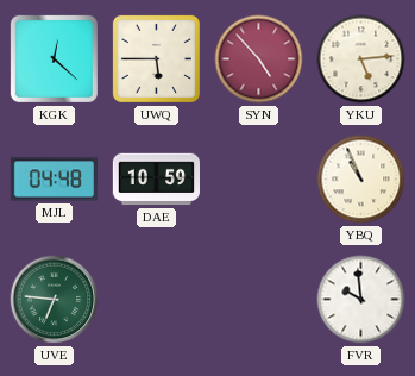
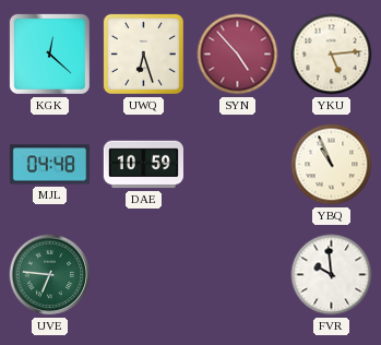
UWQ: 5:45 -> 6:27
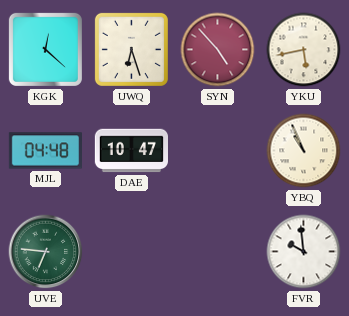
YKU: 5:14 -> 5:43
DAE: 10:59 -> 10:47
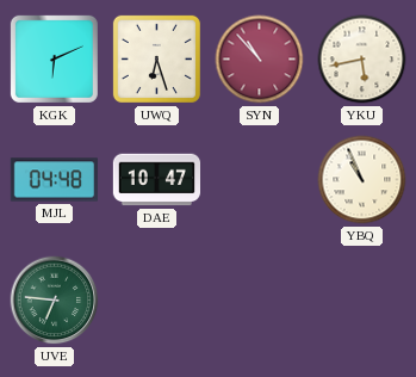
KGK: 12:22 -> 6:11
SYN: 4:53 -> 10:53
FVR: 9:59 -> none
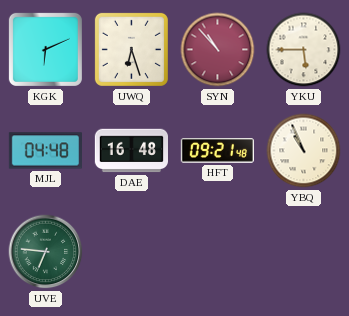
YKU: 5:43 -> 5:45
DAE: 10:47 -> 16:48
HFT: none -> 09:21
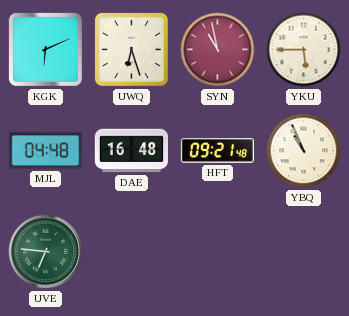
SYN: 10:53 -> 10:58
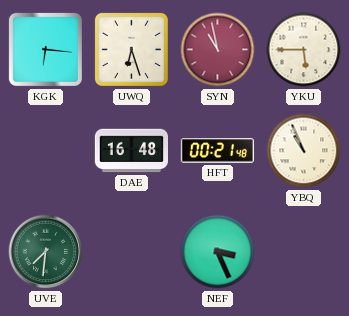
KGK: 6:11 -> 6:16
MJL: 04:48 -> none
HFT: 09:21 -> 00:21
UVE: 6:46 -> 7:31
NEF: none -> 3:26
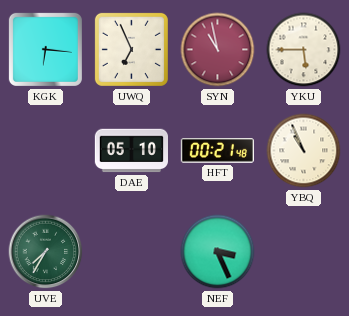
UWQ: 6:27 -> 6:56
DAE: 16:48 -> 05:10
UVE: 7:31 -> 7:35
